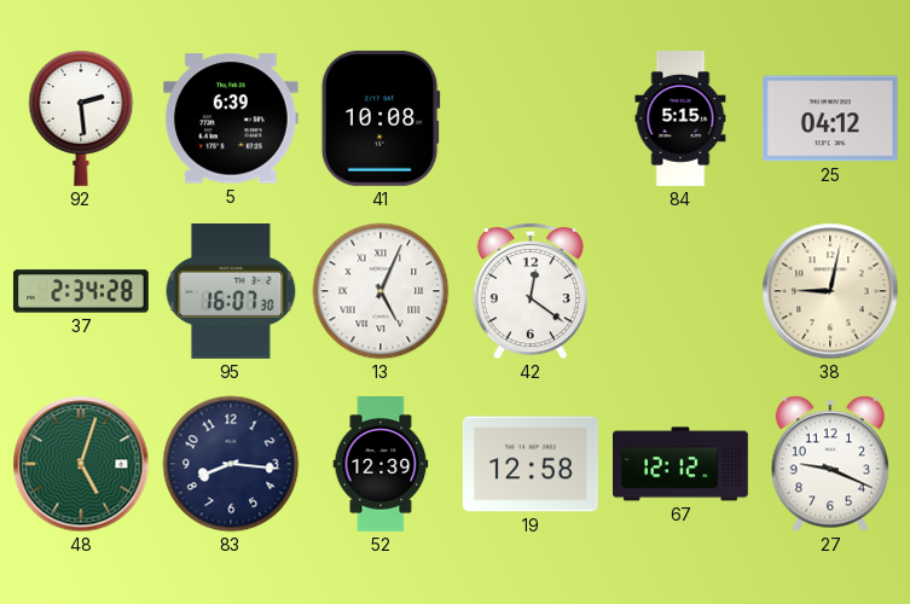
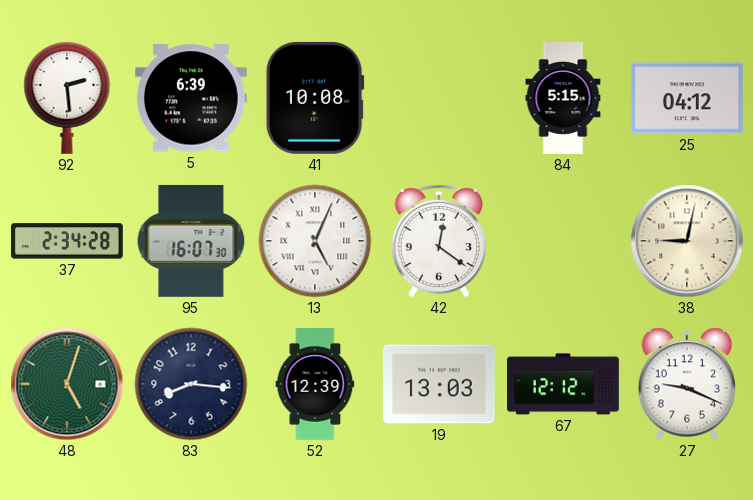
19: 12:58 -> 13:03
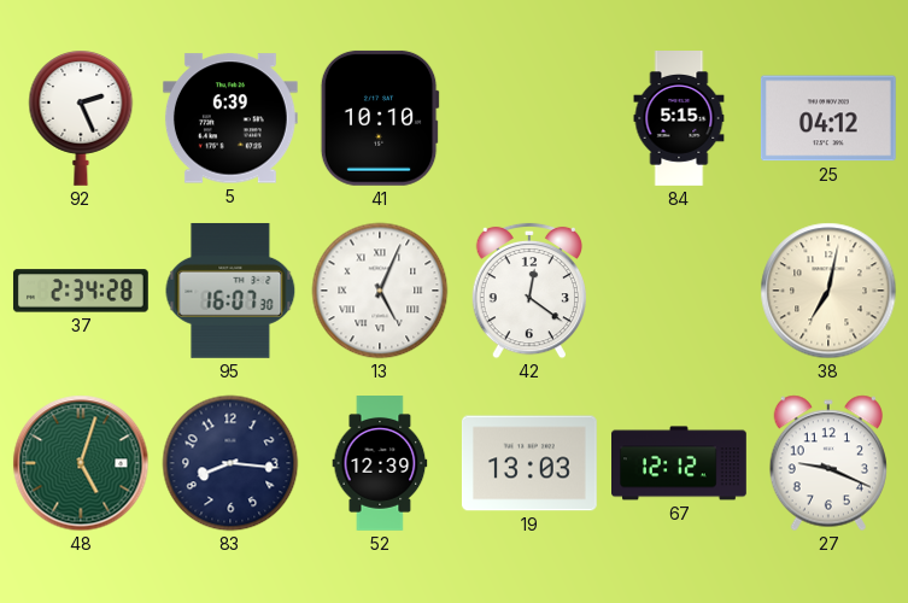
92: 2:29 -> 2:26
41: 10:08 -> 10:10
38: 9:02 -> 7:02
